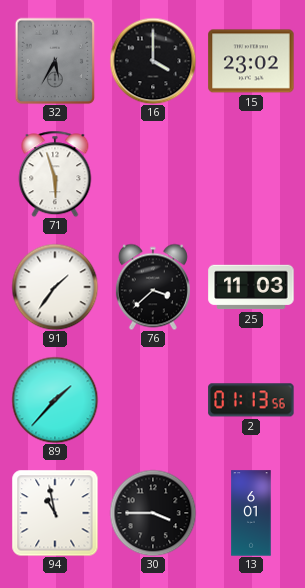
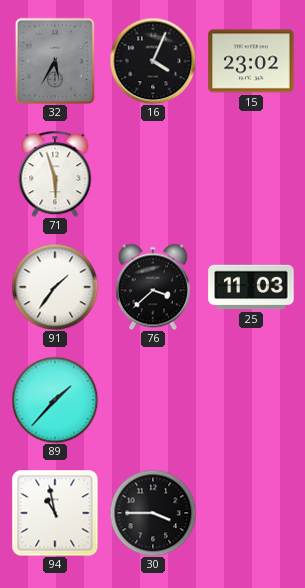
16: 4:00 -> 4:04
2: 01:13 -> none
13: 6:01 -> none
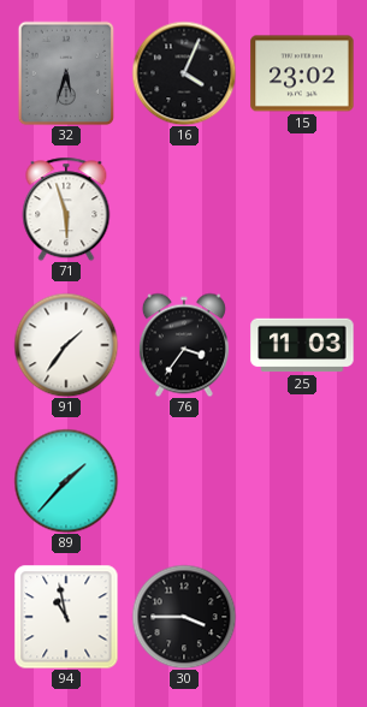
32: 5:35 -> 5:33
76: 3:38 -> 3:36
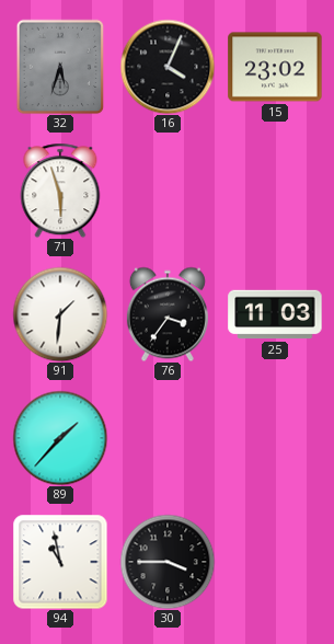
91: 1:36 -> 1:31
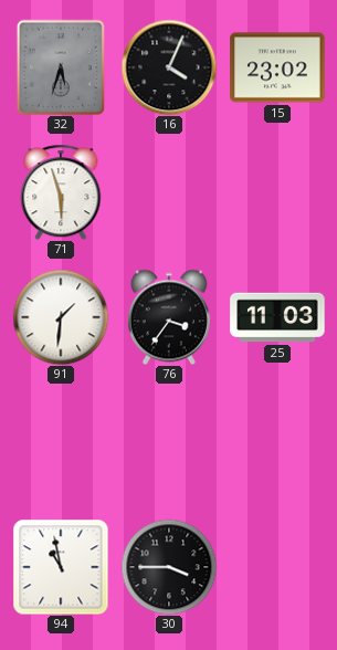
89: 1:37 -> none
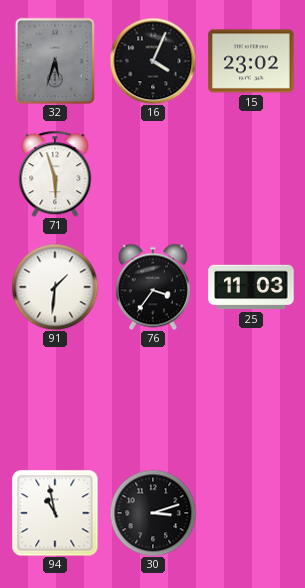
30: 3:45 -> 3:12
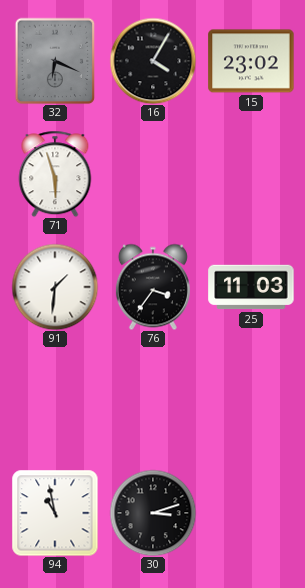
32: 5:33 -> 6:19
16: 4:04 -> 4:05
